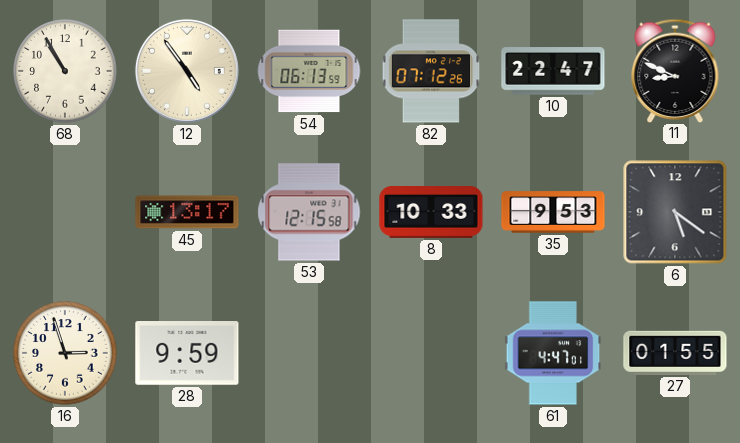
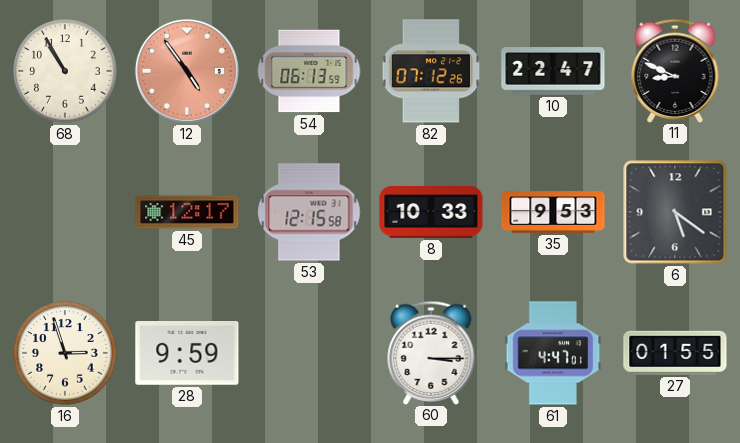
12 dial: cream -> salmon
45: 13:17 -> 12:17
60: none -> 3:15
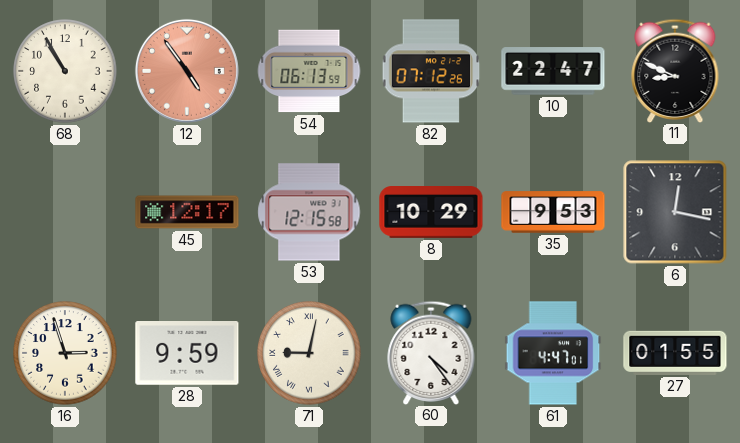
8: 10:33 -> 10:29
6: 5:21 -> 12:17
71: none -> 9:02
60: 3:15 -> 4:24
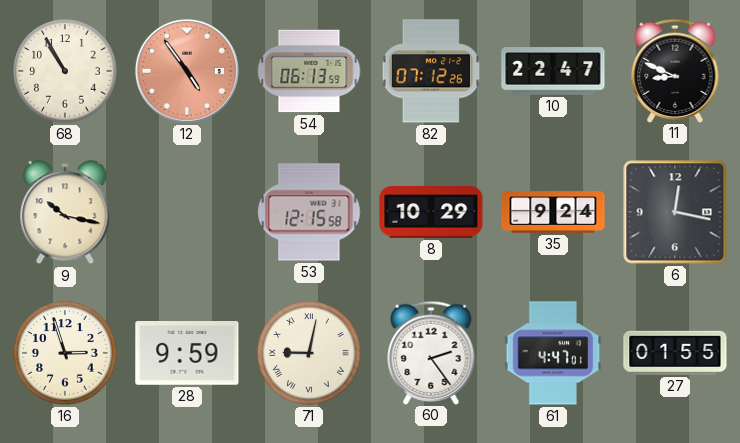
9: none -> 10:17
45: 12:17 -> none
35: 9:53 -> 9:24
60: 4:24 -> 2:24
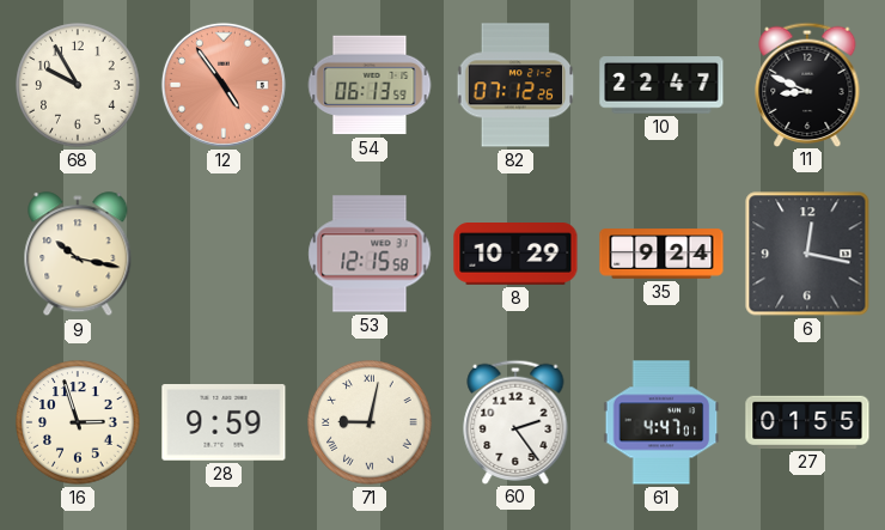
68: 10:55 -> 9:55
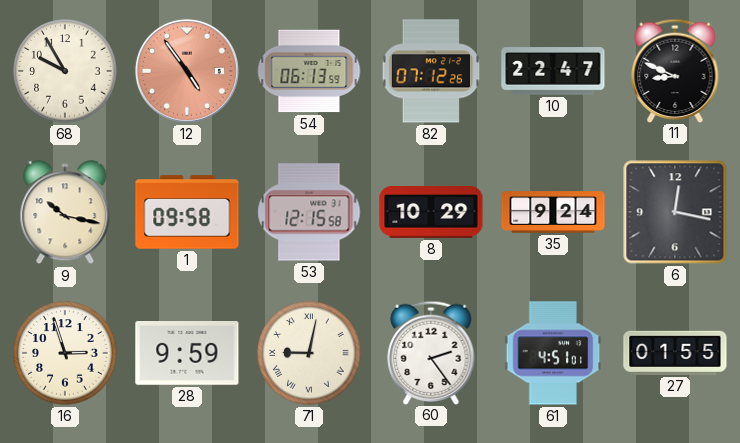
1: none -> 09:58
61: 4:47 -> 4:51
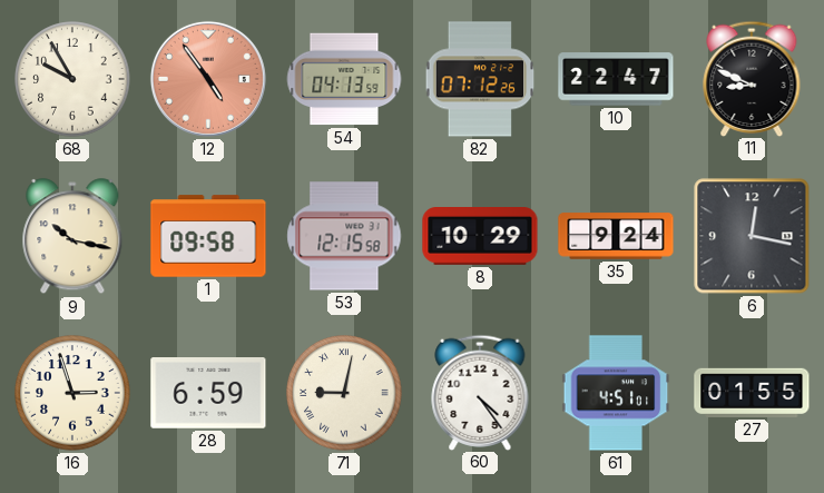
54: 06:13 -> 04:13
28: 9:59 -> 6:59
60: 2:24 -> 4:24
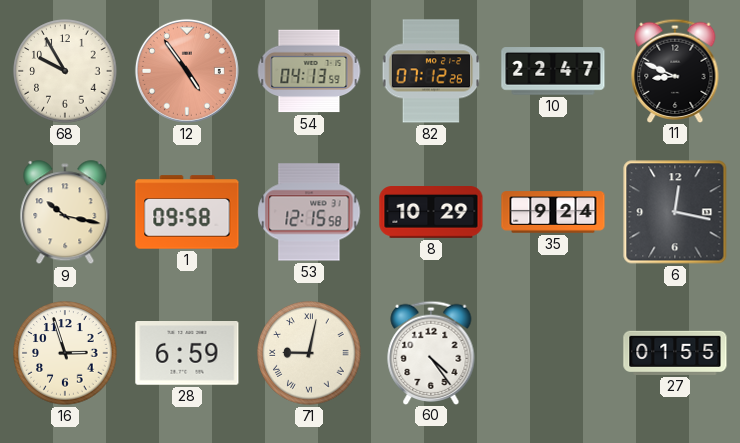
61: 4:51 -> none
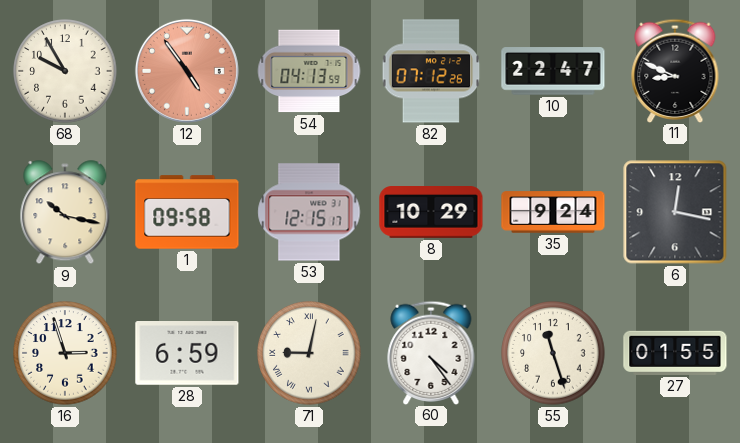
53: 12:15:58 -> 12:15:17
55: none -> 11:27
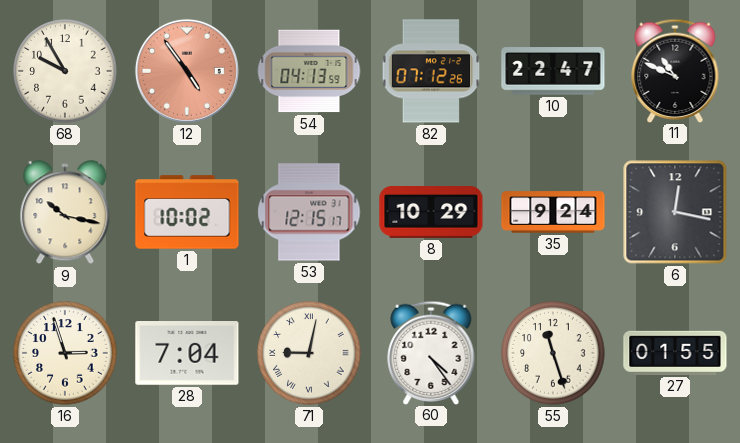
11: 8:49 -> 10:49
1: 09:58 -> 10:02
28: 6:59 -> 7:04
